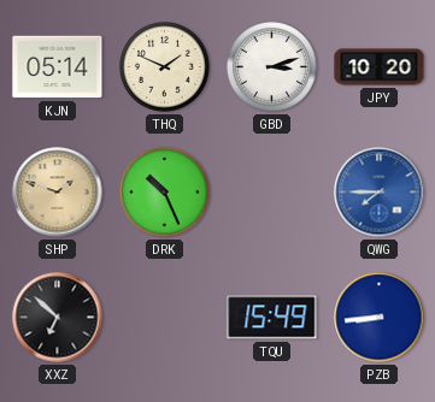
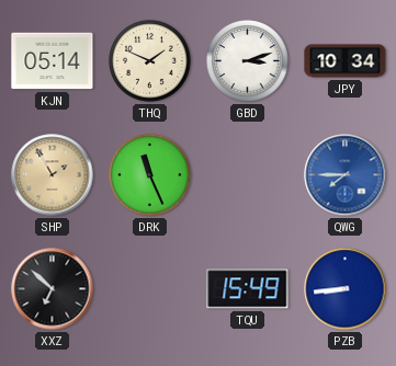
JPY: 10:20 -> 10:34
SHP: 1:48 -> 1:55
DRK: 10:26 -> 11:26
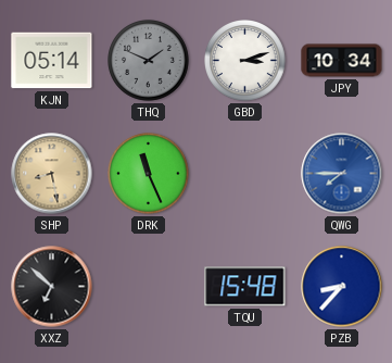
THQ dial: cream -> grey
SHP: 1:55 -> 8:28
TQU: 15:49 -> 15:48
PZB: 8:44 -> 8:37
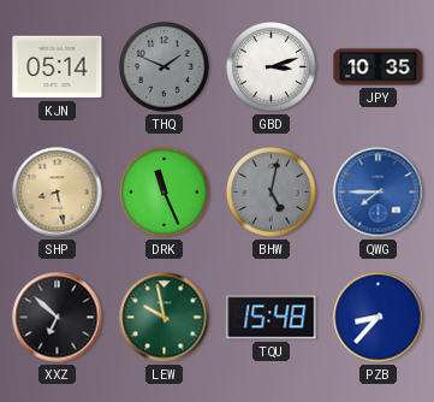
JPY: 10:34 -> 10:35
BHW: none -> 5:02
LEW: none -> 9:58
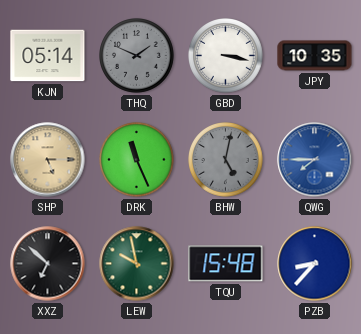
GBD: 3:12 -> 3:17
SHP: 8:28 -> 5:15
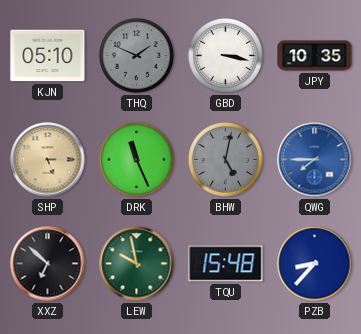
KJN: 05:14 -> 05:10
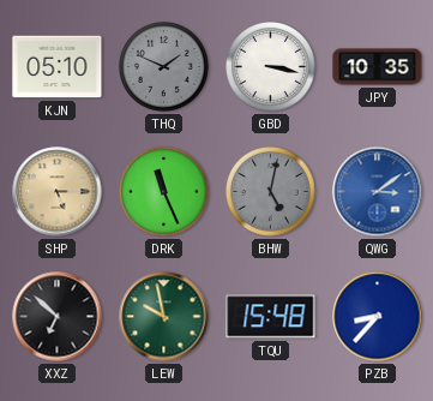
QWG: 7:45 -> 3:09
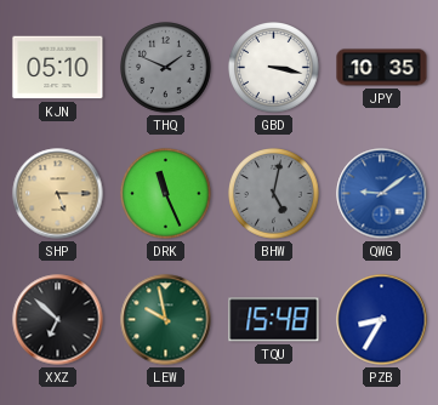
QWG: 3:09 -> 9:09
PZB: 8:37 -> 8:35
